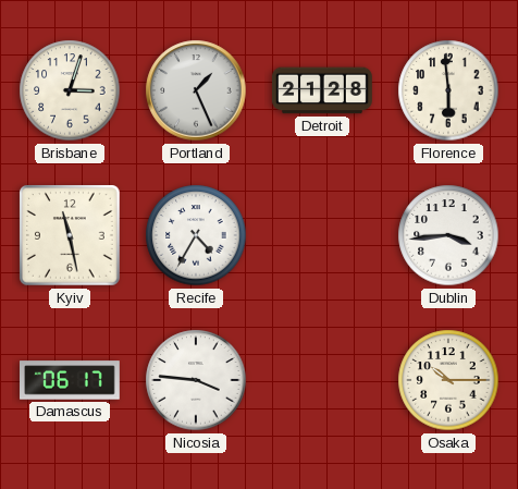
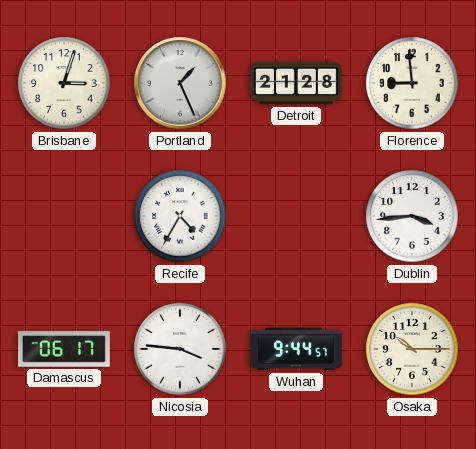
Florence: 5:59 -> 8:59
Kyiv: 11:28 -> none
Wuhan: none -> 9:44
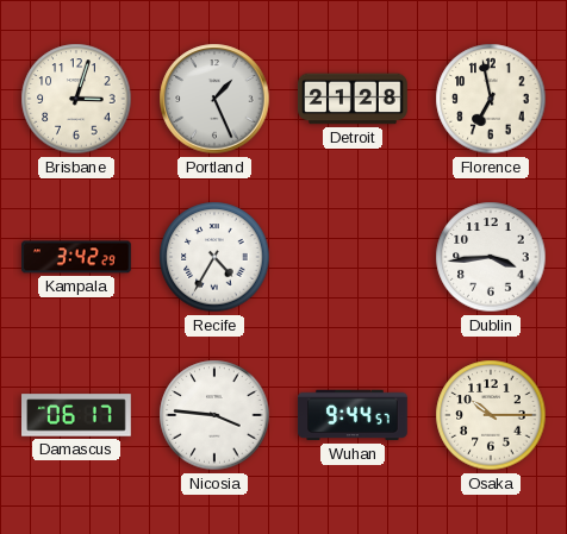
Florence: 8:59 -> 6:58
Kampala: none -> 3:42
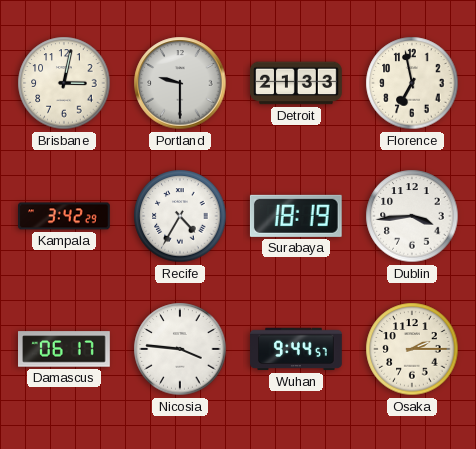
Brisbane: 3:03 -> 3:02
Portland: 1:26 -> 9:30
Detroit: 21:28 -> 21:33
Surabaya: none -> 18:19
Osaka: 10:15 -> 2:15
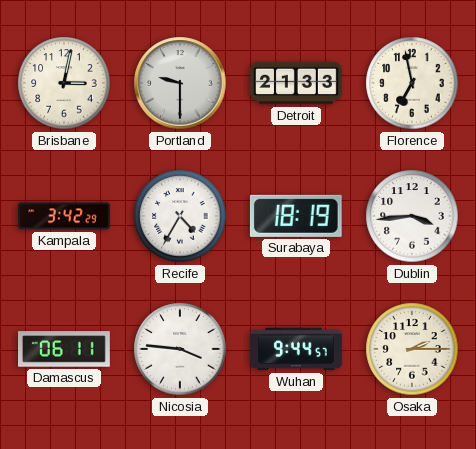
Damascus: 06:17 -> 06:11
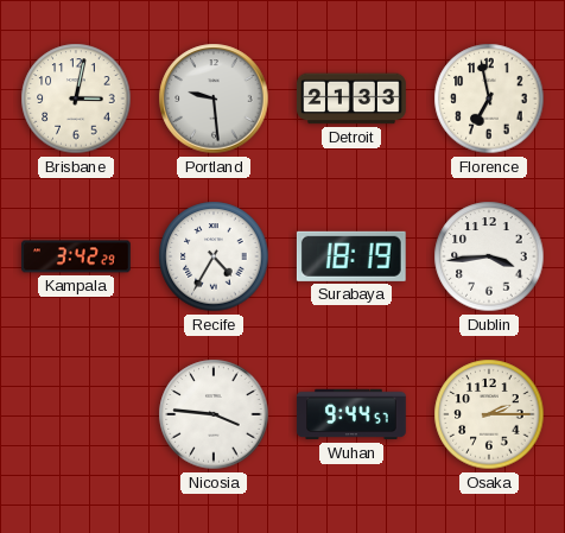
Portland: 9:30 -> 9:29
Damascus: 06:11 -> none
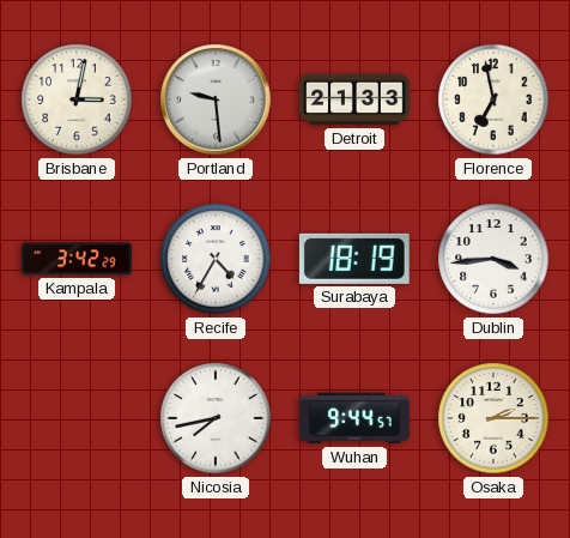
Nicosia: 3:46 -> 7:43
